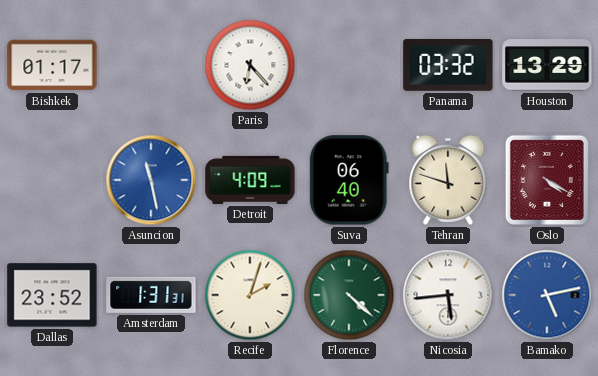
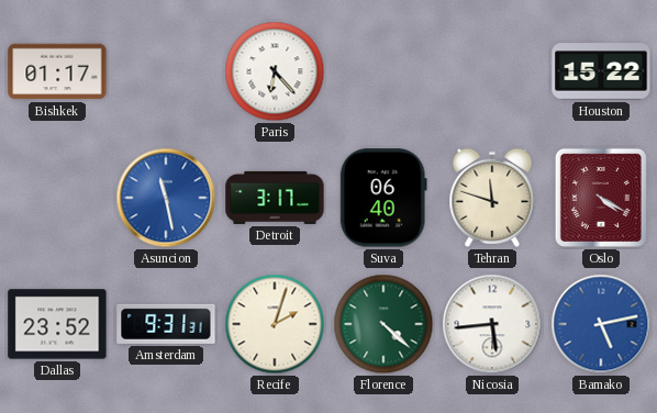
Panama: 03:32 -> none
Houston: 13:29 -> 15:22
Detroit: 4:09 -> 3:17
Amsterdam: 1:31 -> 9:31
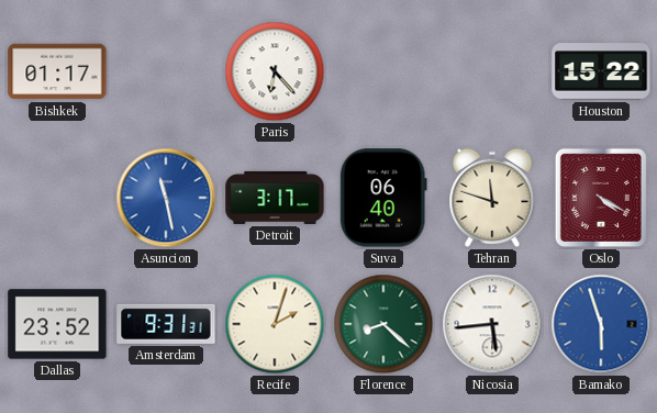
Florence: 4:22 -> 8:22
Bamako: 5:13 -> 5:57
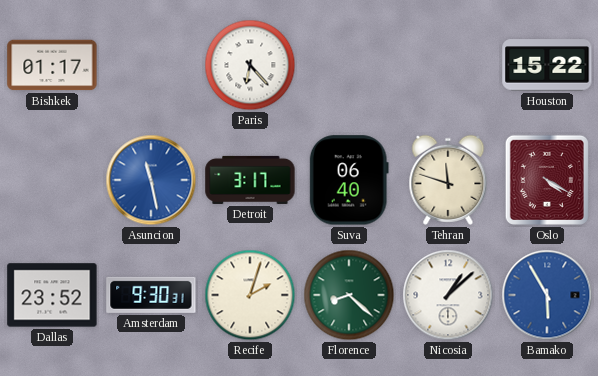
Amsterdam: 9:31 -> 9:30
Nicosia: 5:44 -> 1:08
Bamako: 5:57 -> 5:55
